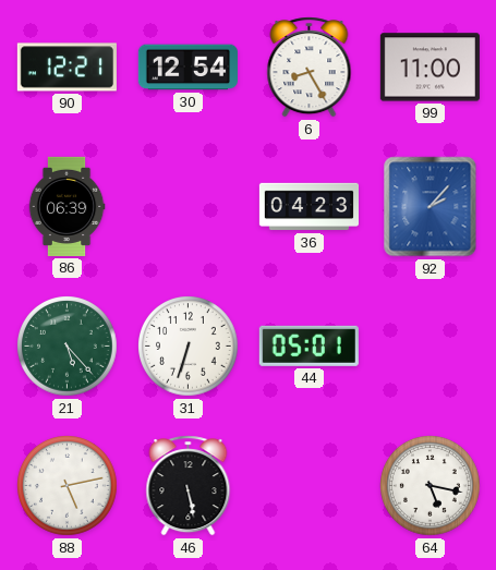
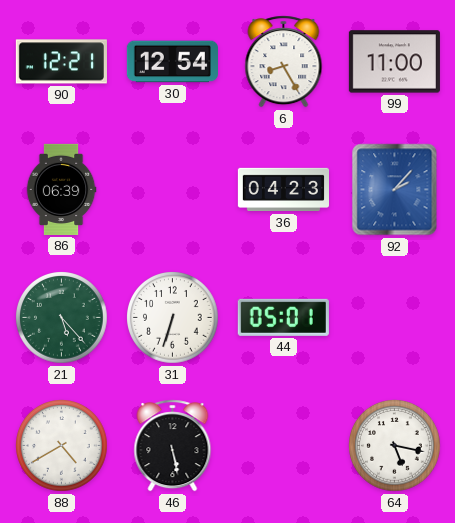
88: 5:13 -> 4:40
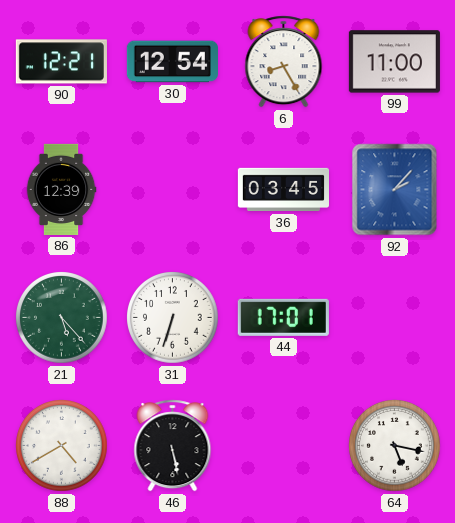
86: 06:39 -> 12:39
36: 04:23 -> 03:45
44: 05:01 -> 17:01
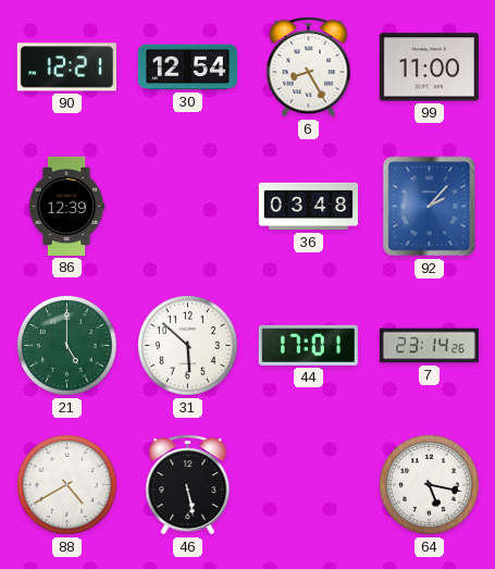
36: 03:45 -> 03:48
21: 5:23 -> 5:00
31: 6:33 -> 5:52
7: none -> 23:14
